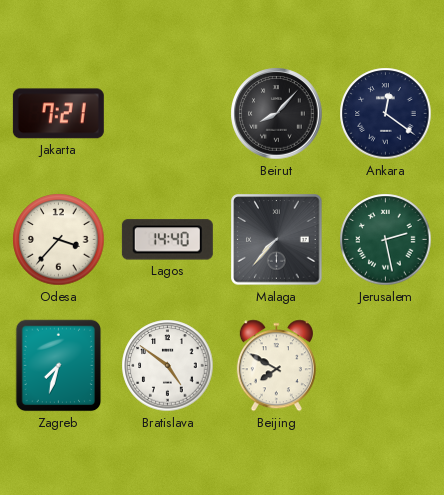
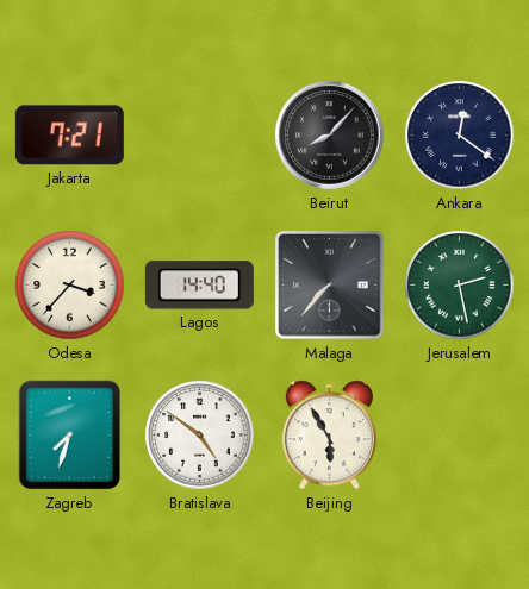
Beijing: 7:50 -> 5:55
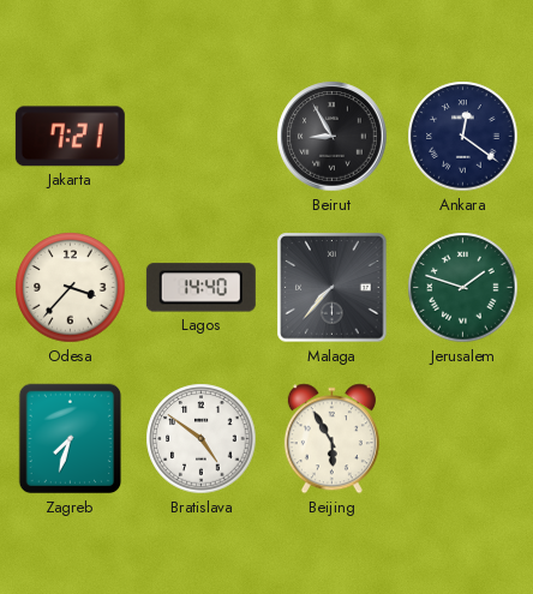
Beirut: 8:07 -> 8:55
Jerusalem: 2:28 -> 1:48
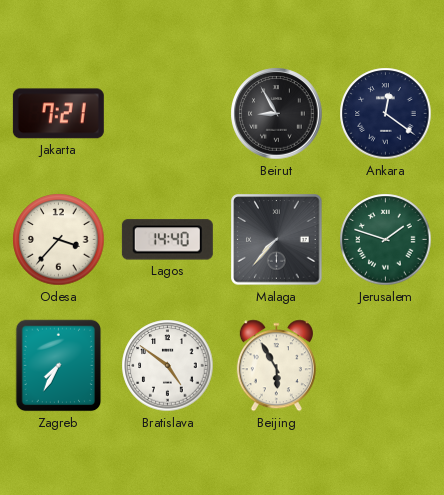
Zagreb: 7:33 -> 7:35
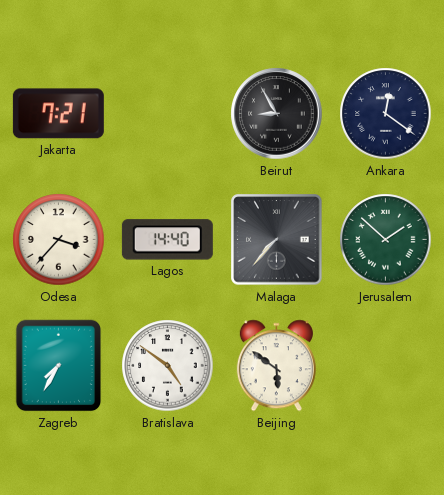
Jerusalem: 1:48 -> 1:52
Beijing: 5:55 -> 5:51
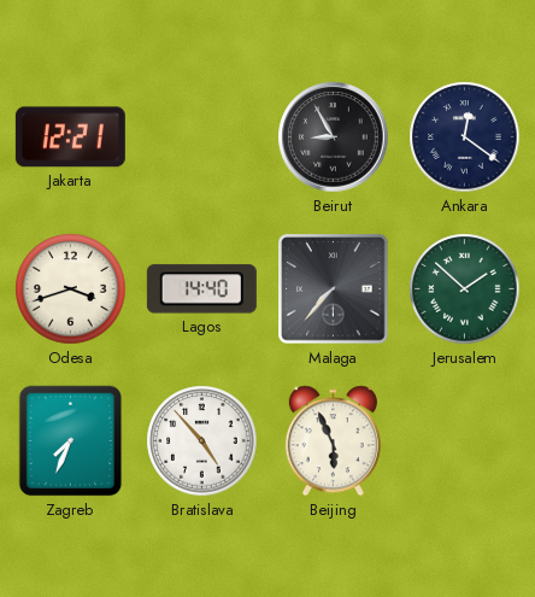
Jakarta: 7:21 -> 12:21
Odesa: 3:37 -> 3:42
Zagreb: 7:35 -> 7:34
Bratislava: 4:51 -> 4:53
Beijing: 5:51 -> 5:56
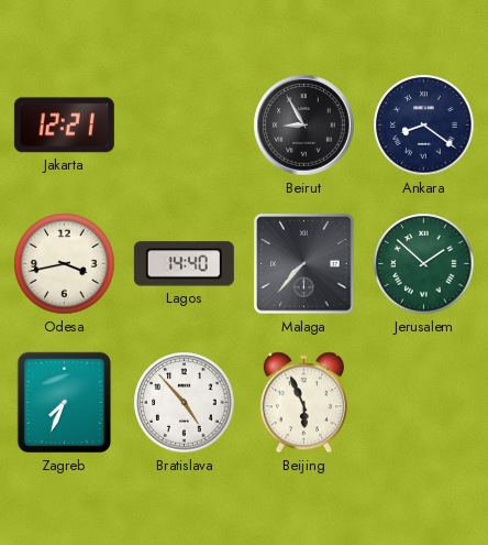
Ankara: 12:21 -> 8:21
Odesa: 3:42 -> 3:43
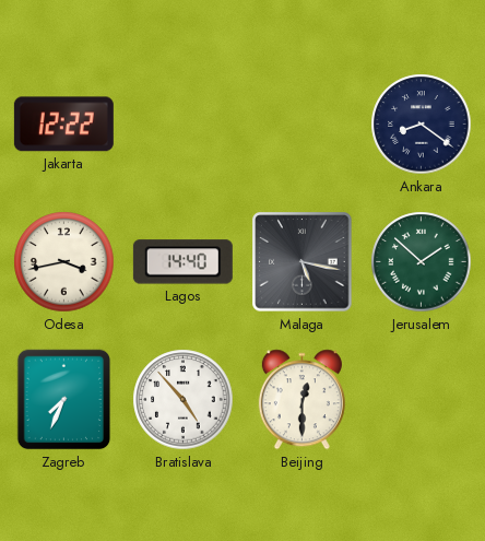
Jakarta: 12:21 -> 12:22
Beirut: 8:55 -> none
Malaga: 7:37 -> 5:17
Beijing: 5:56 -> 12:30
